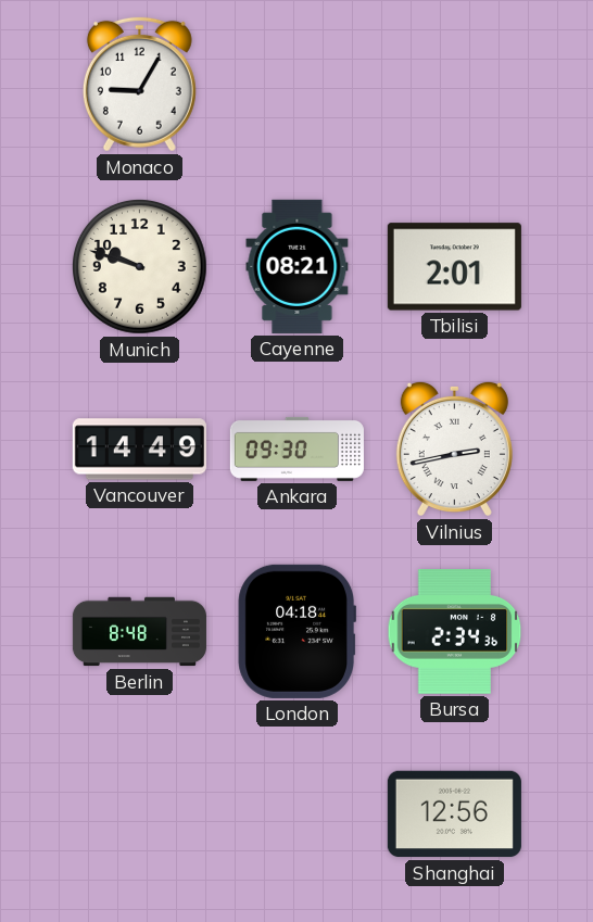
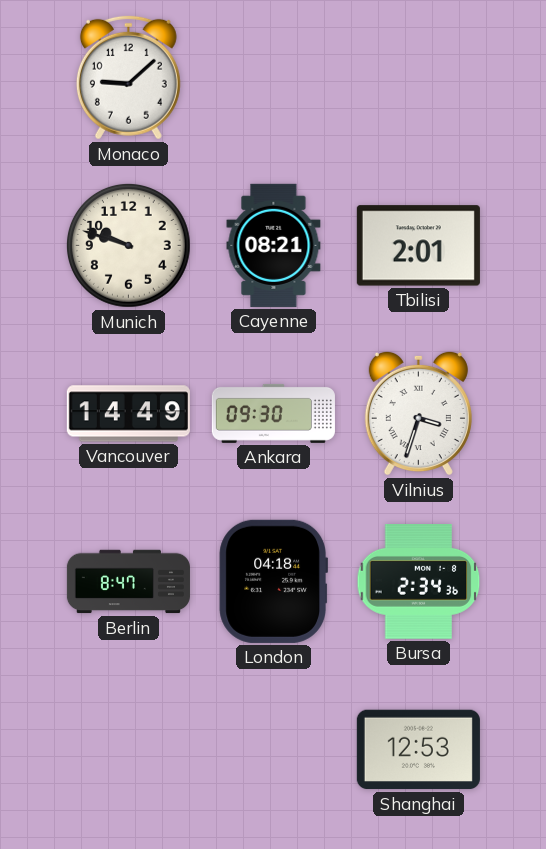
Monaco: 9:05 -> 9:08
Vilnius: 2:43 -> 3:33
Berlin: 8:48 -> 8:47
Shanghai: 12:56 -> 12:53
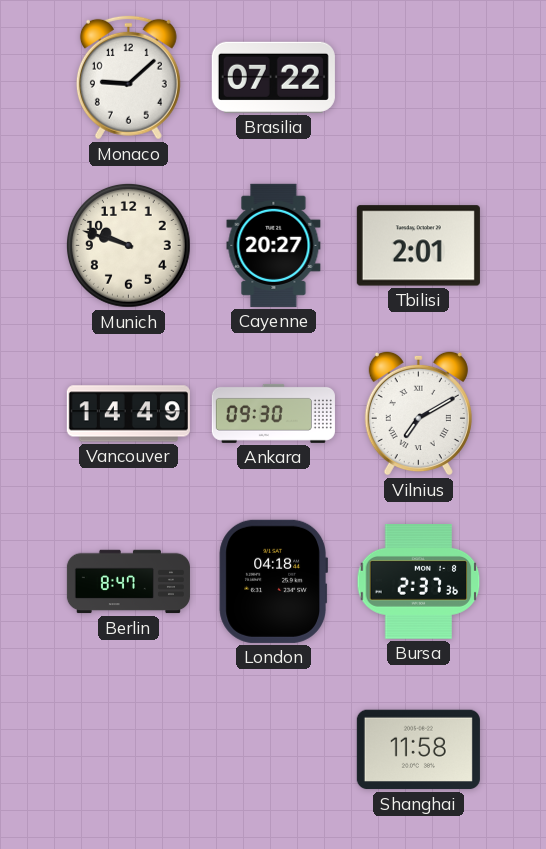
Brasilia: none -> 07:22
Cayenne: 08:21 -> 20:27
Vilnius: 3:33 -> 7:10
Bursa: 2:34 -> 2:37
Shanghai: 12:53 -> 11:58
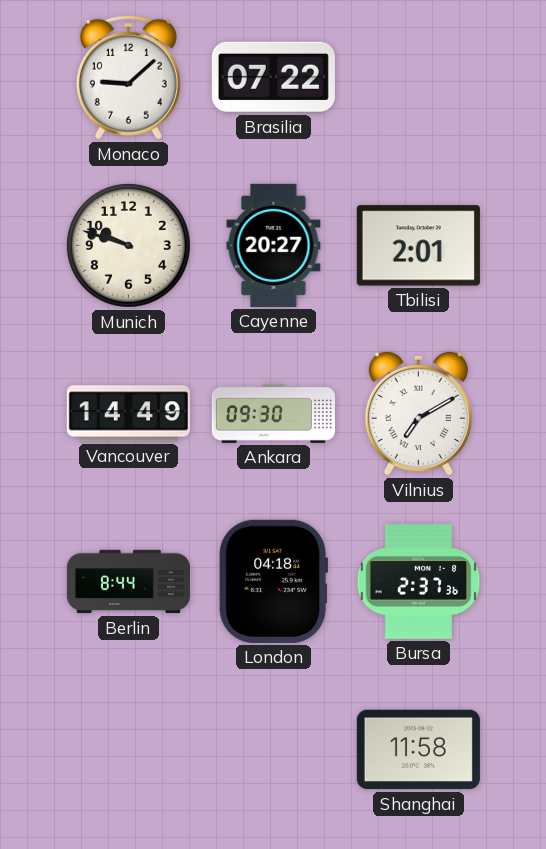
Berlin: 8:47 -> 8:44
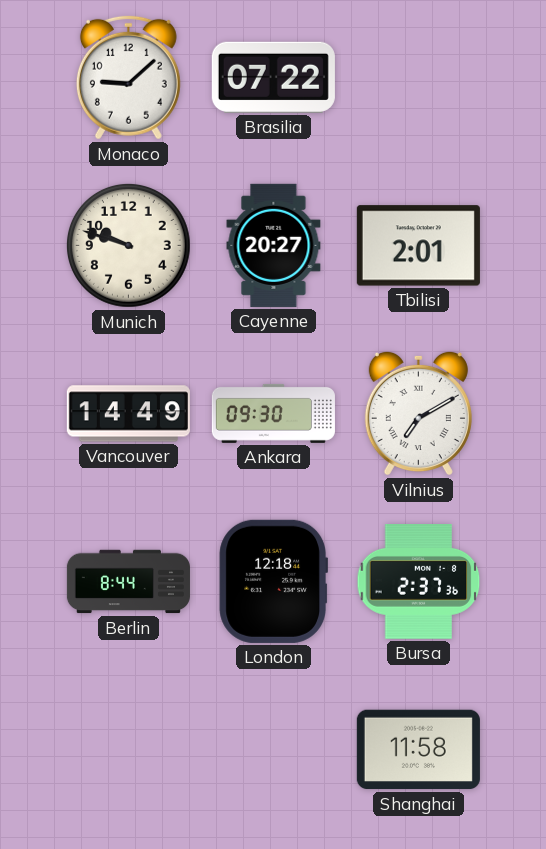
London: 04:18 -> 12:18
